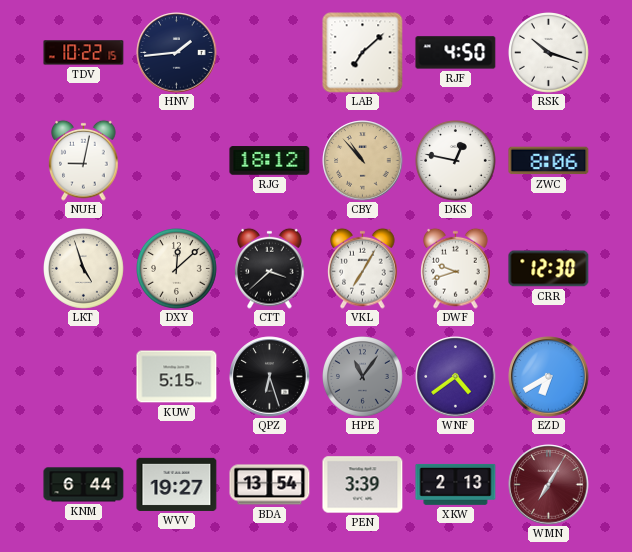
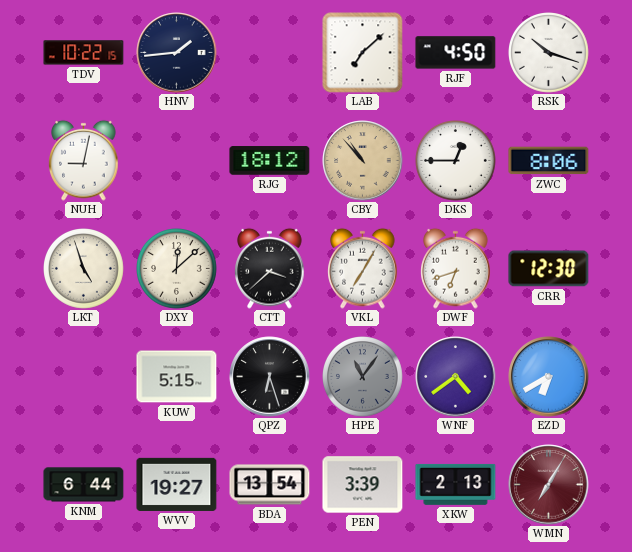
DKS: 12:47 -> 12:45
DWF: 9:42 -> 6:42
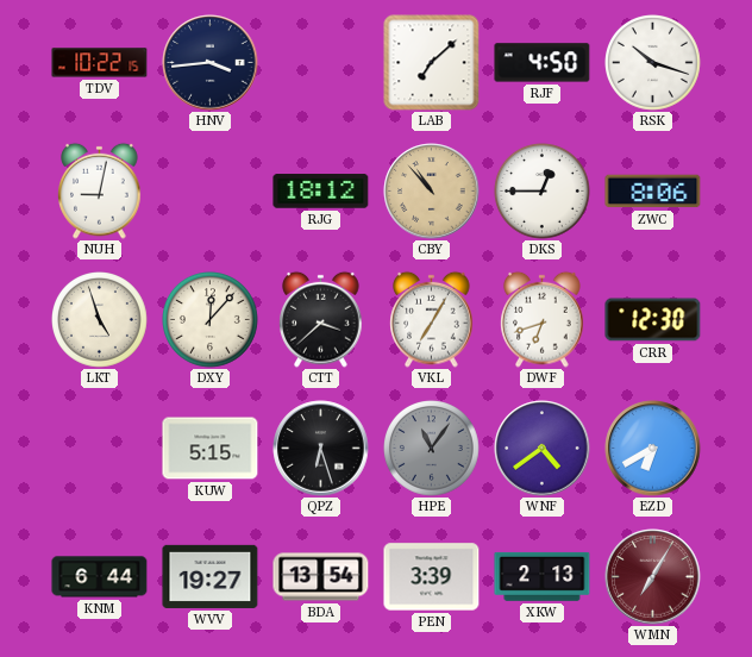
HNV: 1:44 -> 3:44
DXY: 12:08 -> 12:07
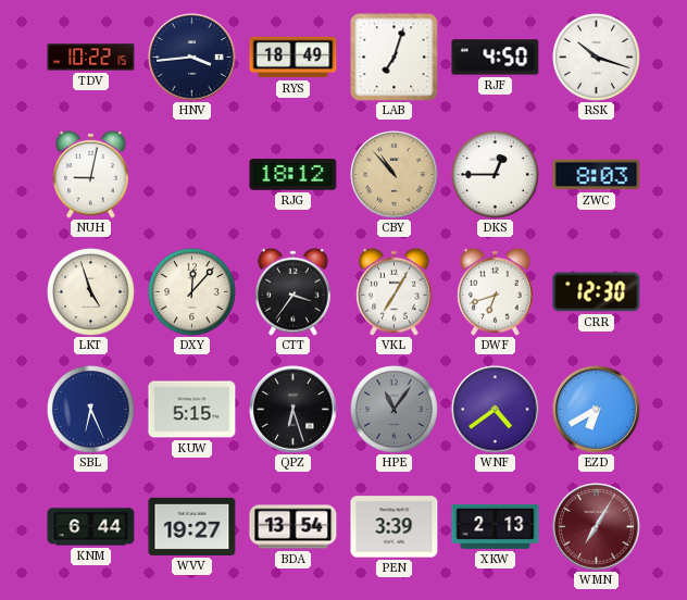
RYS: none -> 18:49
LAB: 7:08 -> 7:03
ZWC: 8:06 -> 8:03
CTT: 3:38 -> 3:36
SBL: none -> 6:26
